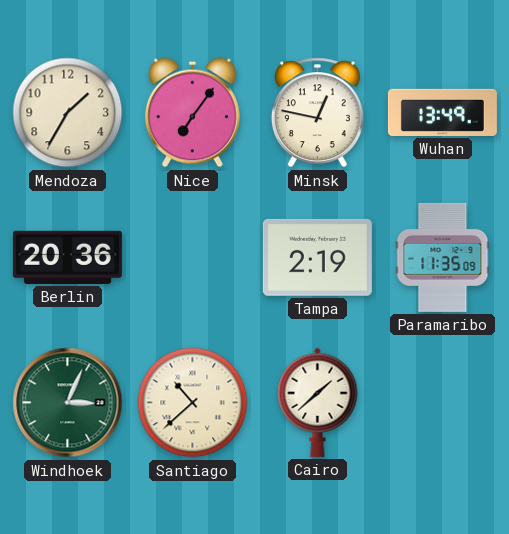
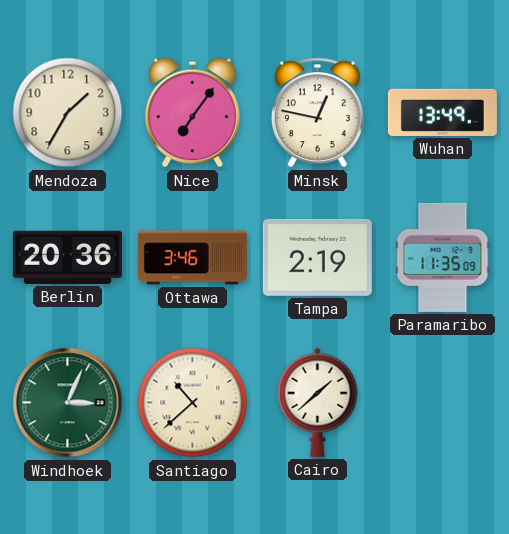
Ottawa: none -> 3:46
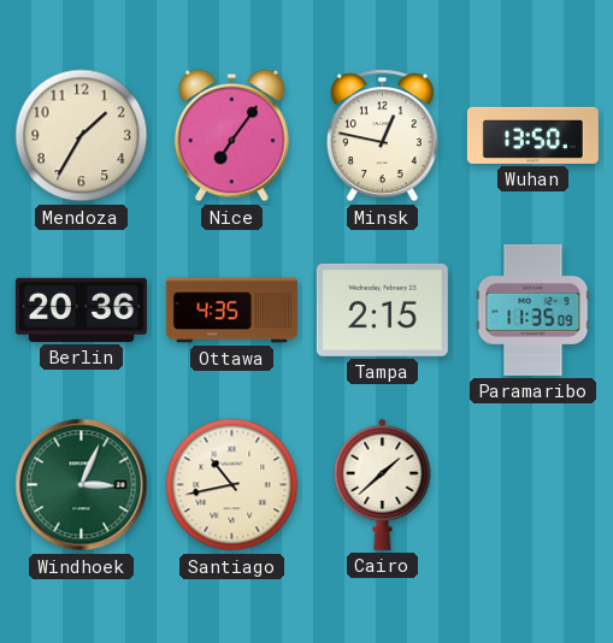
Wuhan: 13:49 -> 13:50
Ottawa: 3:46 -> 4:35
Tampa: 2:19 -> 2:15
Santiago: 10:38 -> 10:43
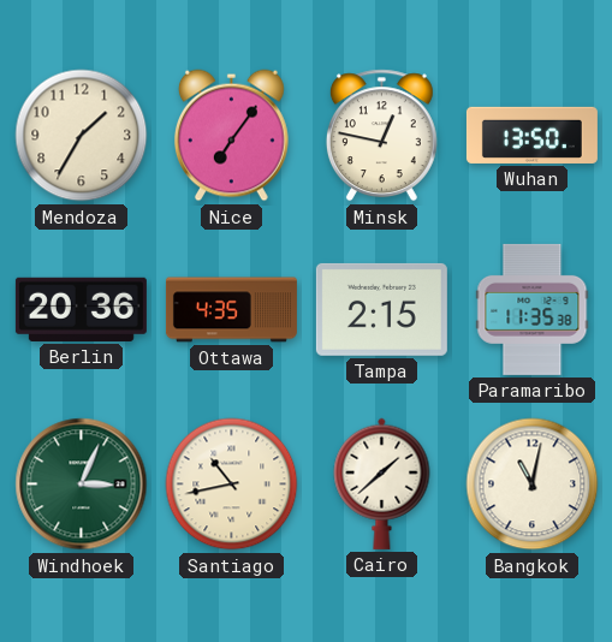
Paramaribo: 11:35:09 -> 11:35:38
Bangkok: none -> 11:02
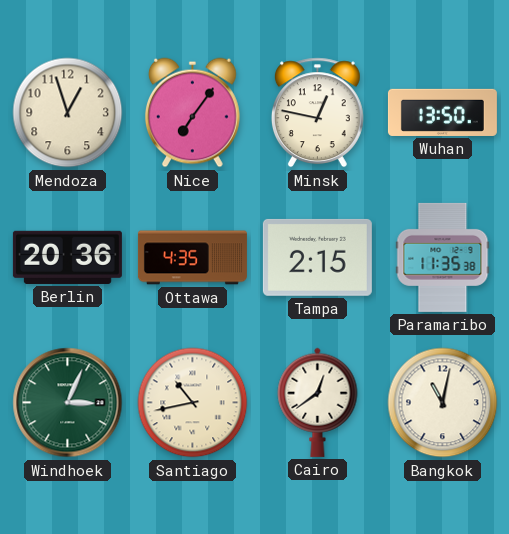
Mendoza: 1:35 -> 12:57
Cairo: 1:38 -> 12:39
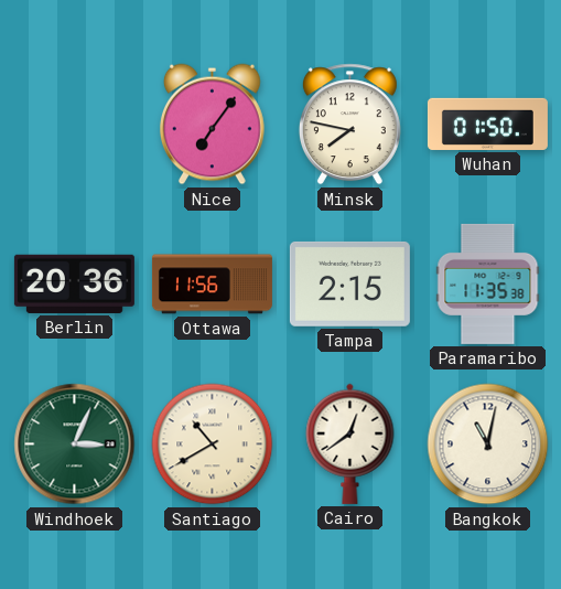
Mendoza: 12:57 -> none
Minsk: 12:47 -> 7:47
Wuhan: 13:50 -> 01:50
Ottawa: 4:35 -> 11:56
Santiago: 10:43 -> 10:40
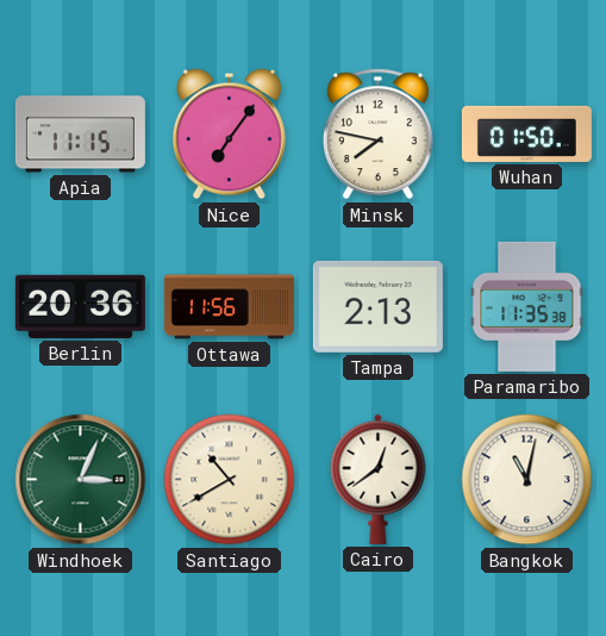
Apia: none -> 11:15
Tampa: 2:15 -> 2:13
